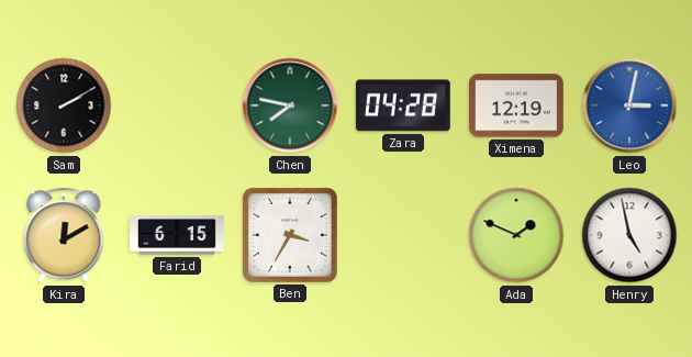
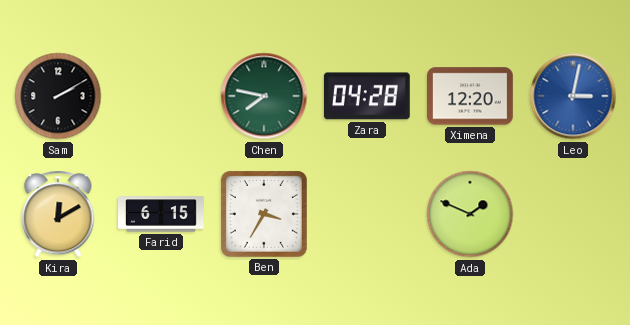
Ximena: 12:19 -> 12:20
Henry: 4:58 -> none
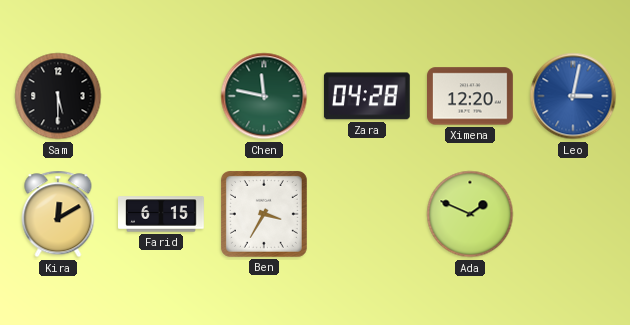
Sam: 2:10 -> 5:30
Chen: 7:47 -> 11:47
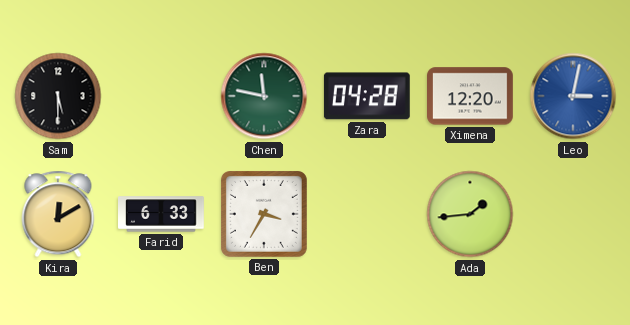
Farid: 6:15 -> 6:33
Ada: 1:49 -> 1:44
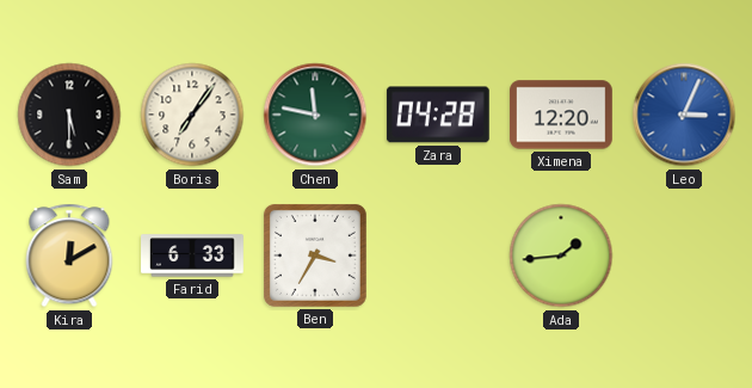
Boris: none -> 7:06
Leo: 3:02 -> 3:04
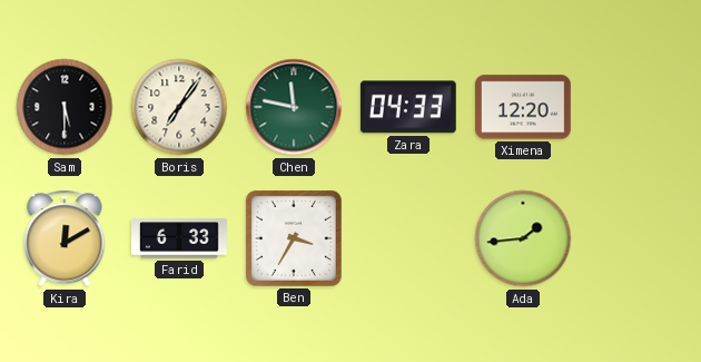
Zara: 04:28 -> 04:33
Leo: 3:04 -> none
